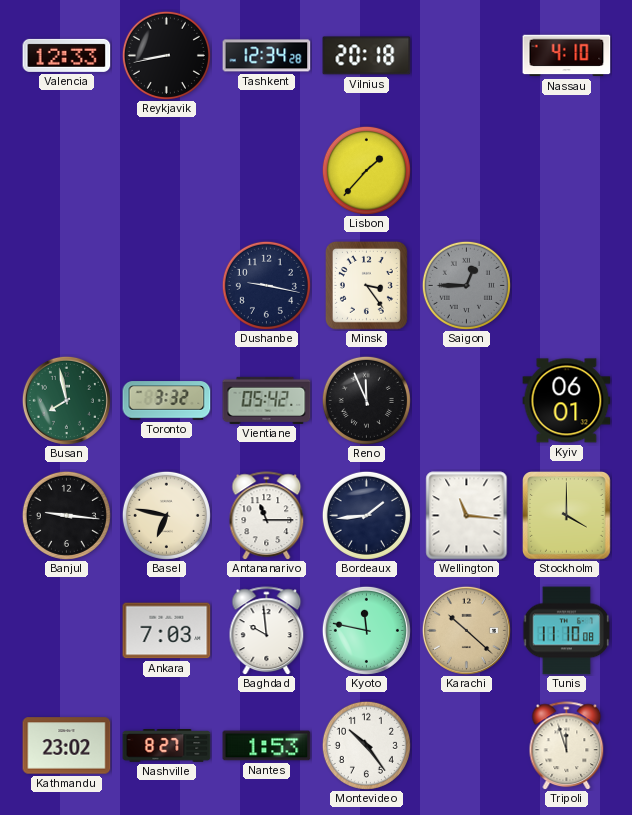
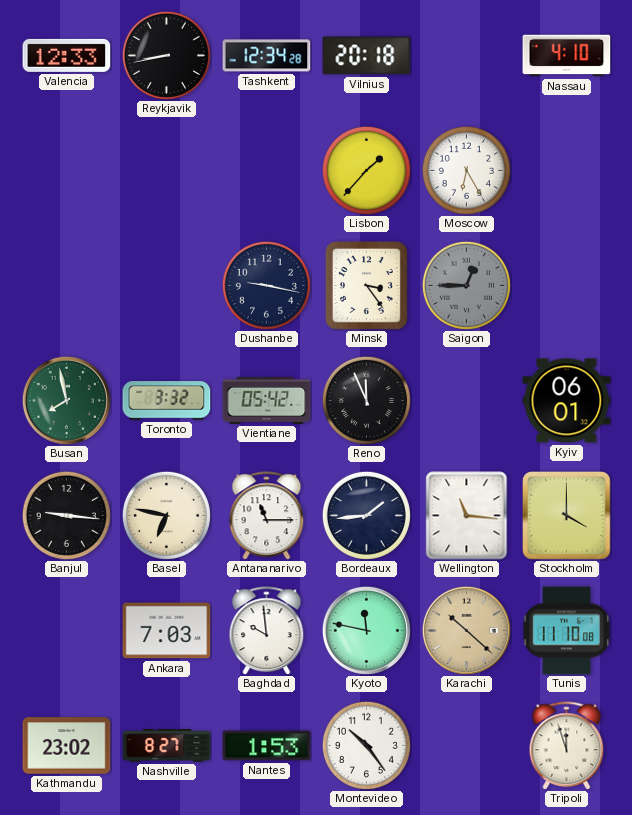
Moscow: none -> 6:25
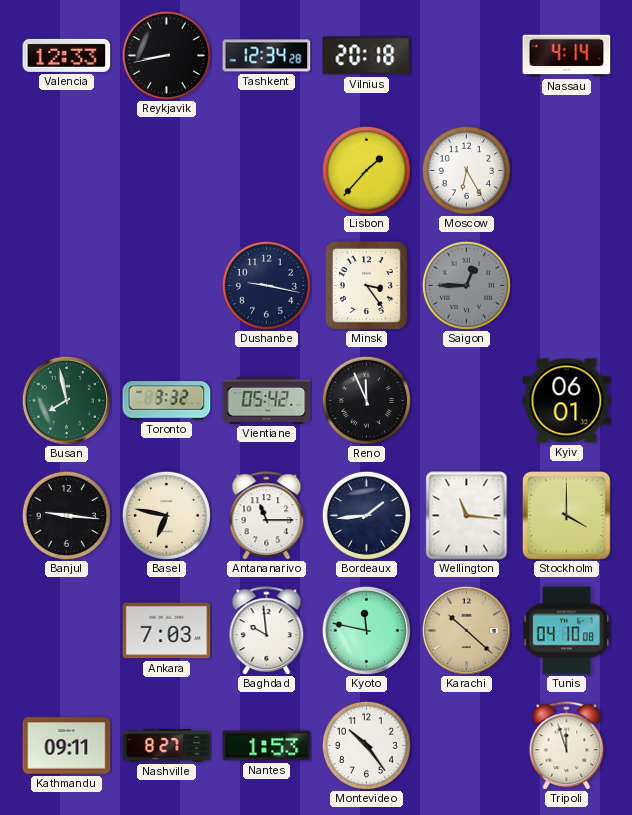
Nassau: 4:10 -> 4:14
Tunis: 11:10 -> 04:10
Kathmandu: 23:02 -> 09:11
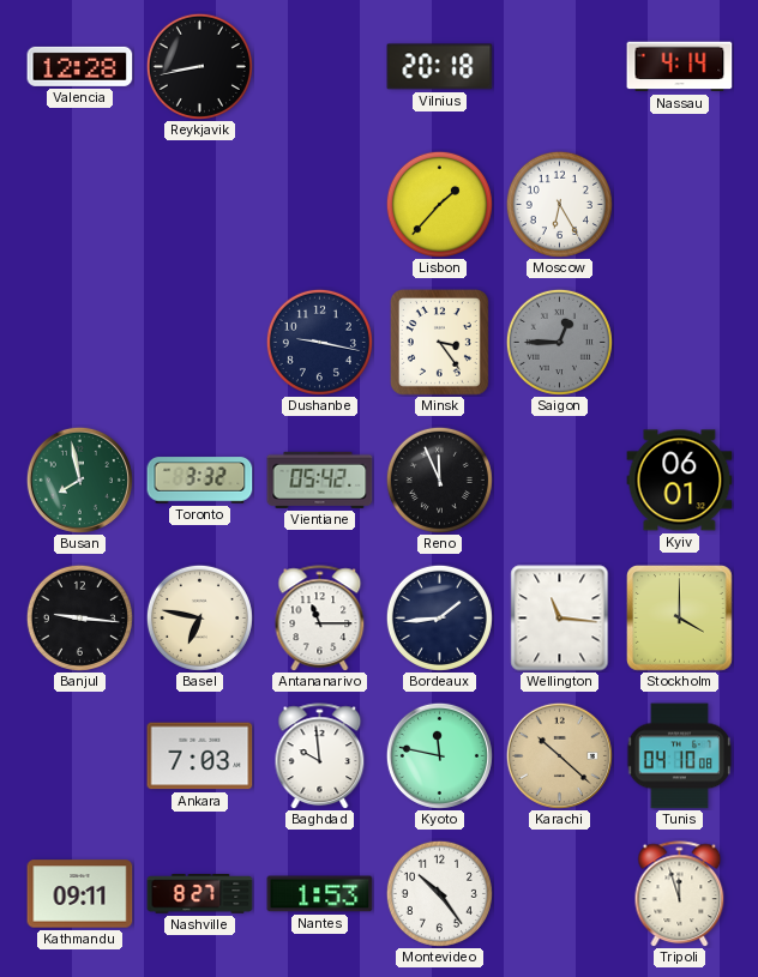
Valencia: 12:33 -> 12:28
Tashkent: 12:34 -> none
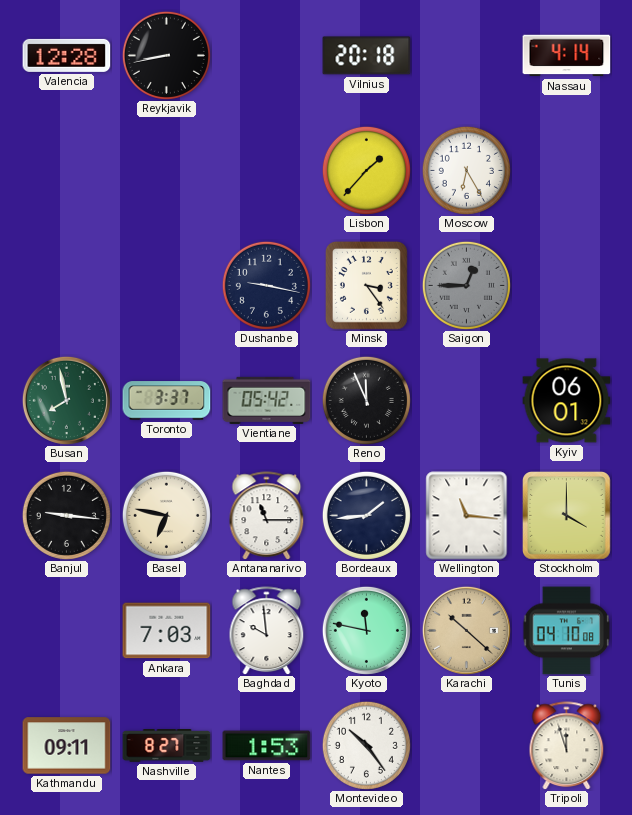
Toronto: 3:32 -> 3:37
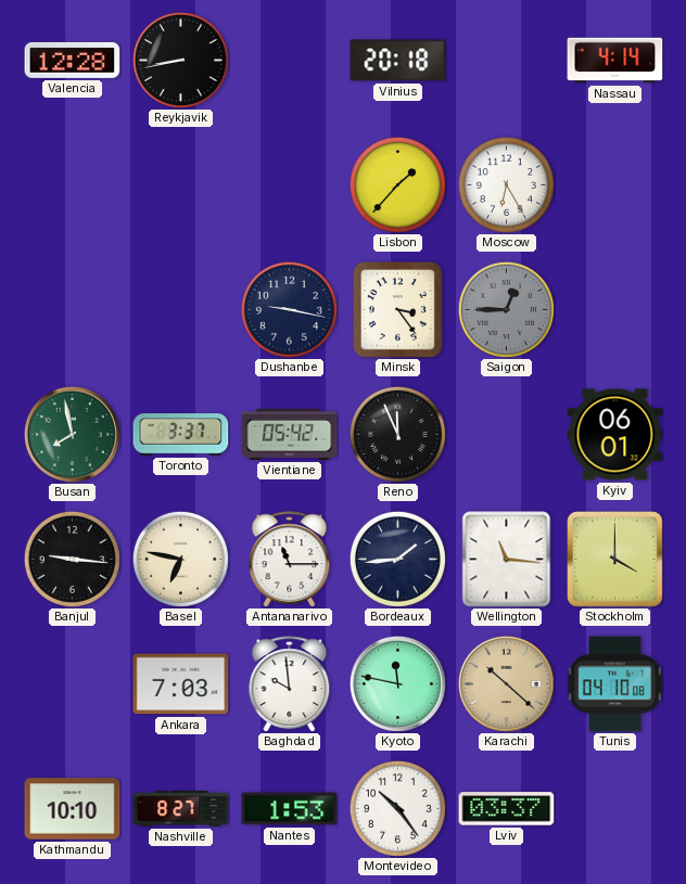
Kathmandu: 09:11 -> 10:10
Lviv: none -> 03:37
Tripoli: 11:57 -> none
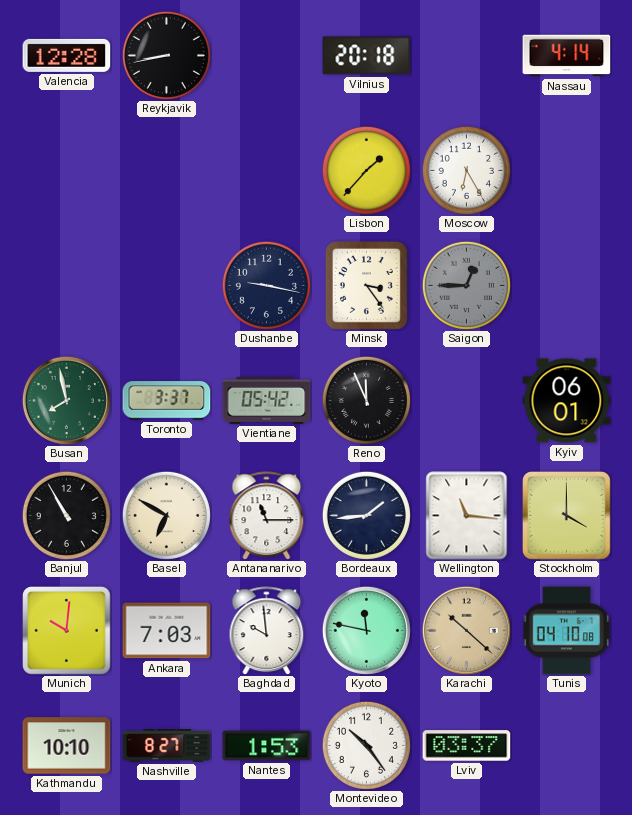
Banjul: 9:16 -> 10:55
Basel: 6:47 -> 6:50
Munich: none -> 10:01
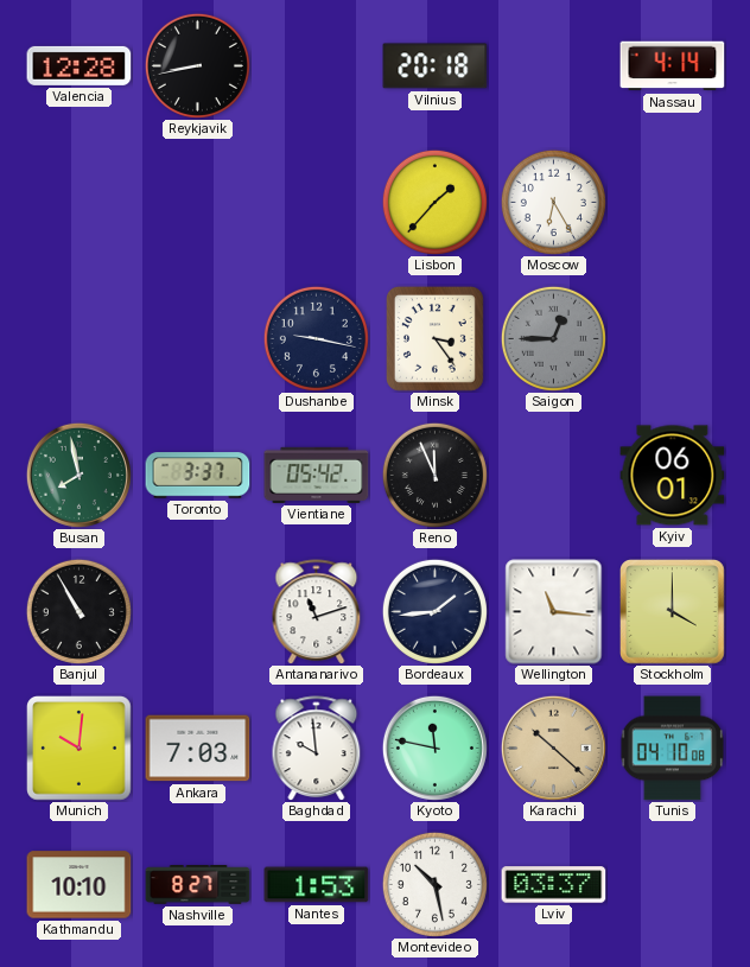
Basel: 6:50 -> none
Antananarivo: 11:15 -> 11:12
Montevideo: 10:24 -> 10:28
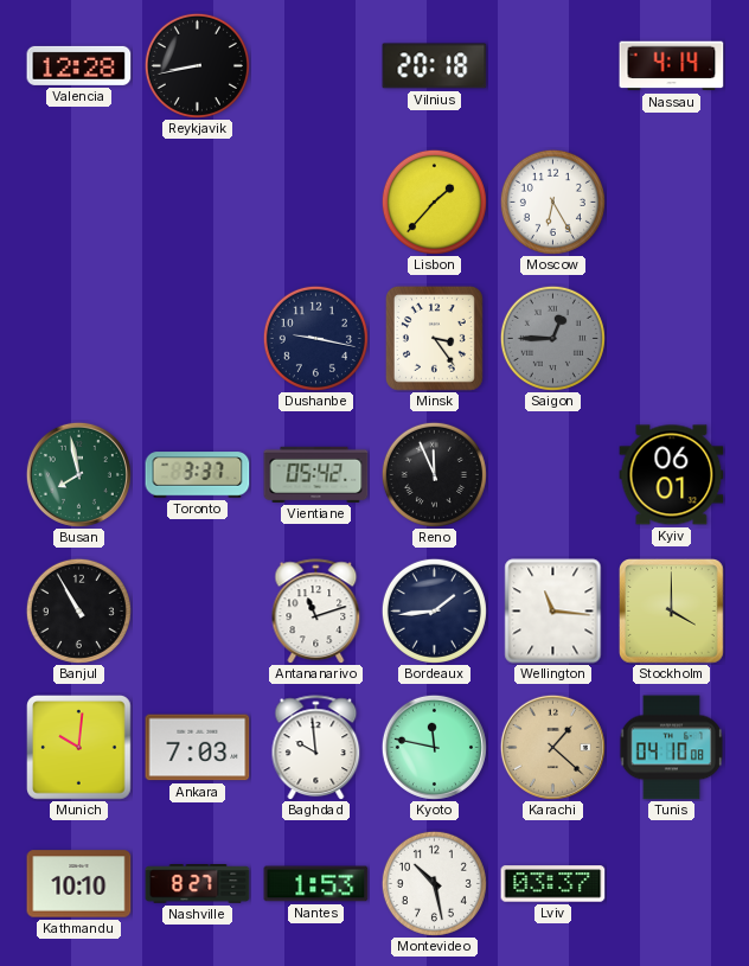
Karachi: 10:22 -> 1:22
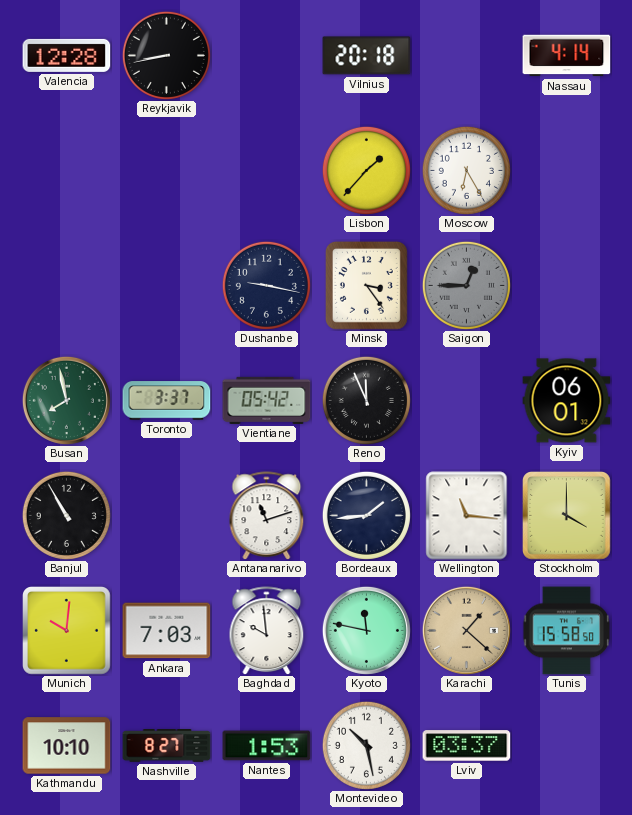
Tunis: 04:10 -> 15:58
